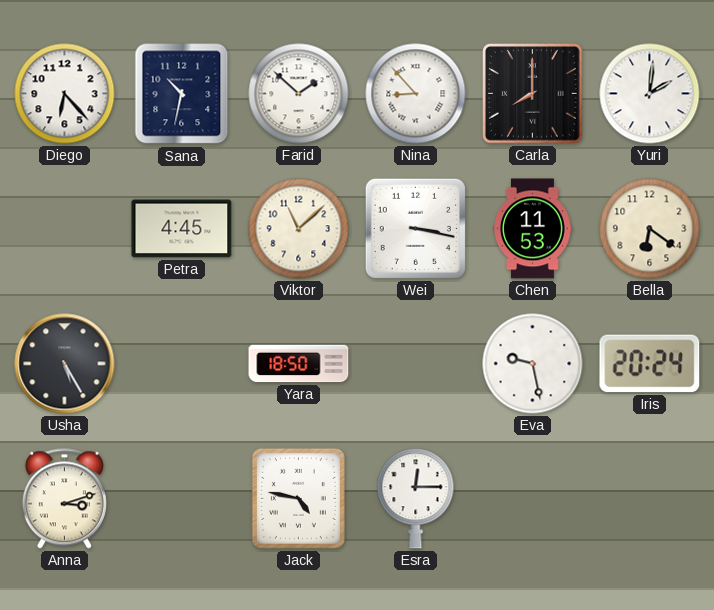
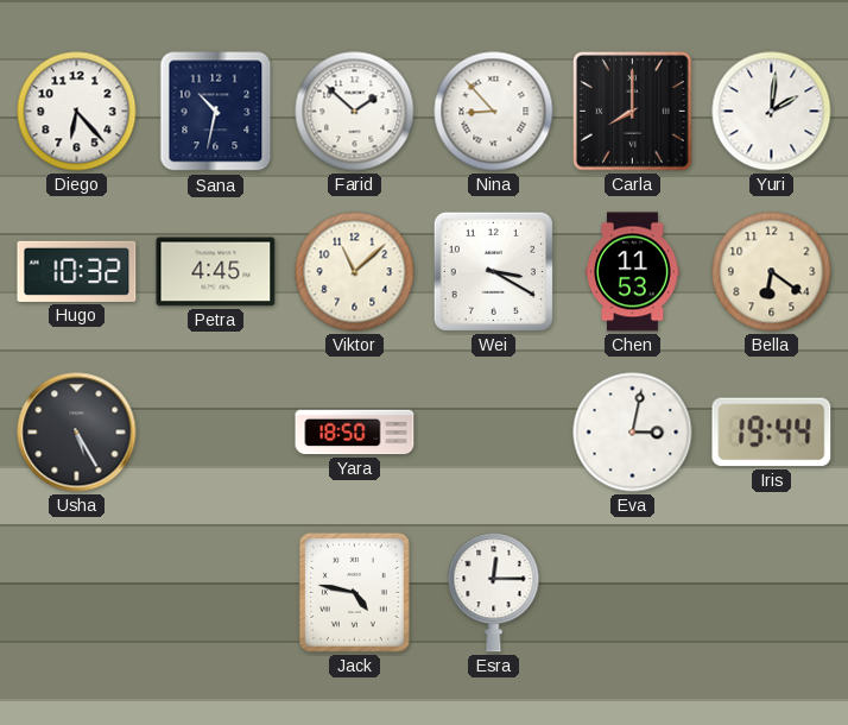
Hugo: none -> 10:32
Wei: 3:17 -> 3:20
Eva: 9:28 -> 3:02
Iris: 20:24 -> 19:44
Anna: 3:12 -> none
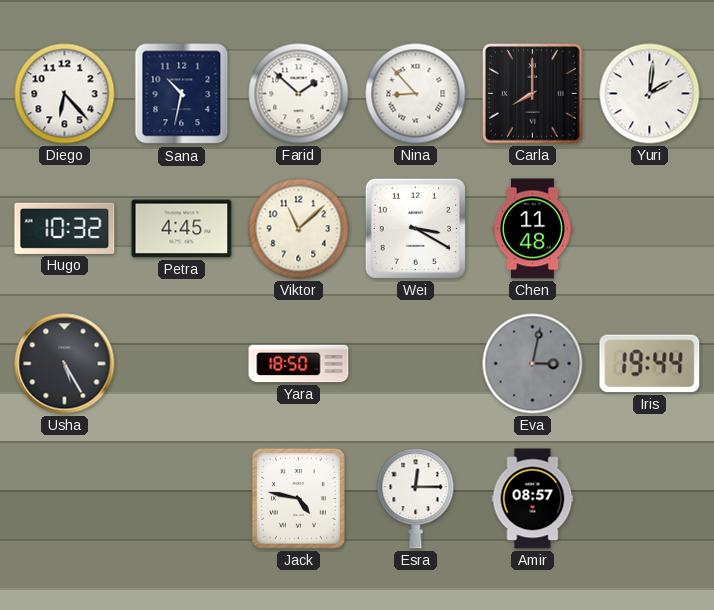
Chen: 11:53 -> 11:48
Bella: 6:21 -> none
Eva dial: white -> grey
Amir: none -> 08:57
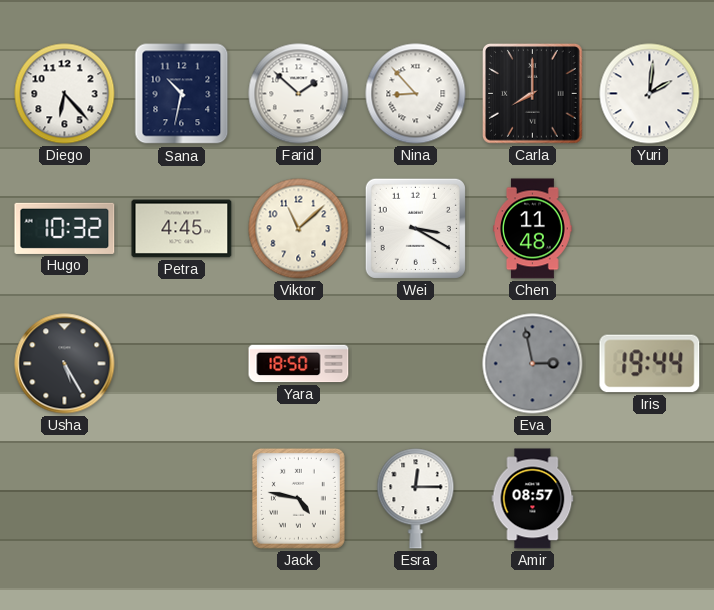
Eva: 3:02 -> 2:58
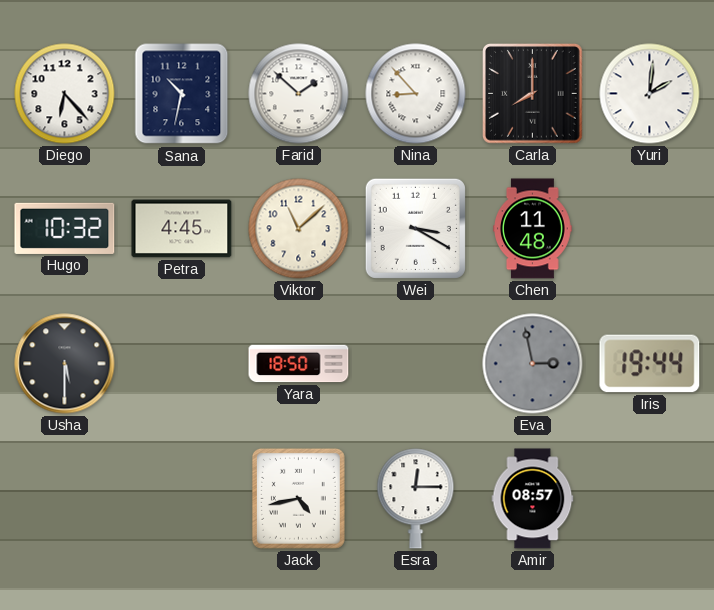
Usha: 5:25 -> 5:30
Jack: 4:47 -> 4:43
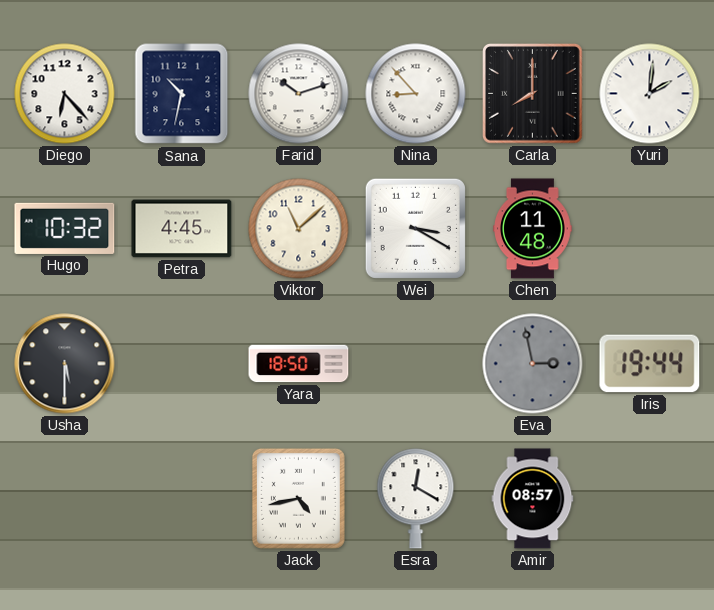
Farid: 1:52 -> 10:12
Esra: 12:15 -> 12:20
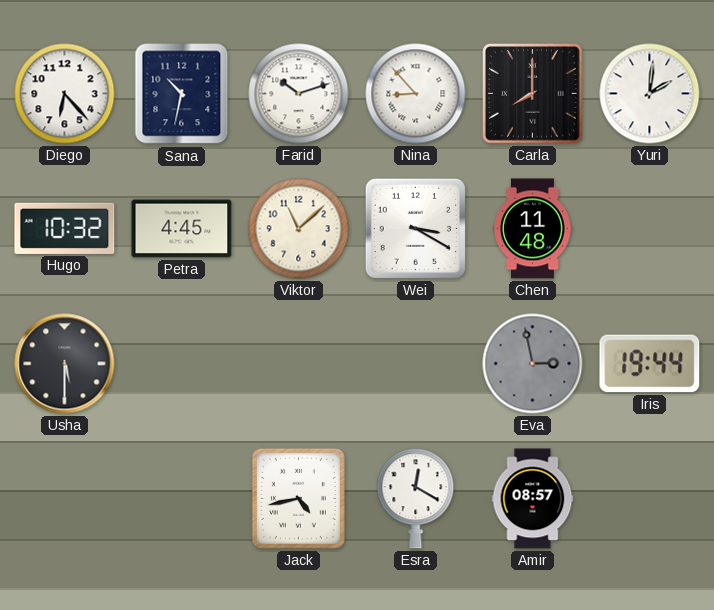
Yara: 18:50 -> none
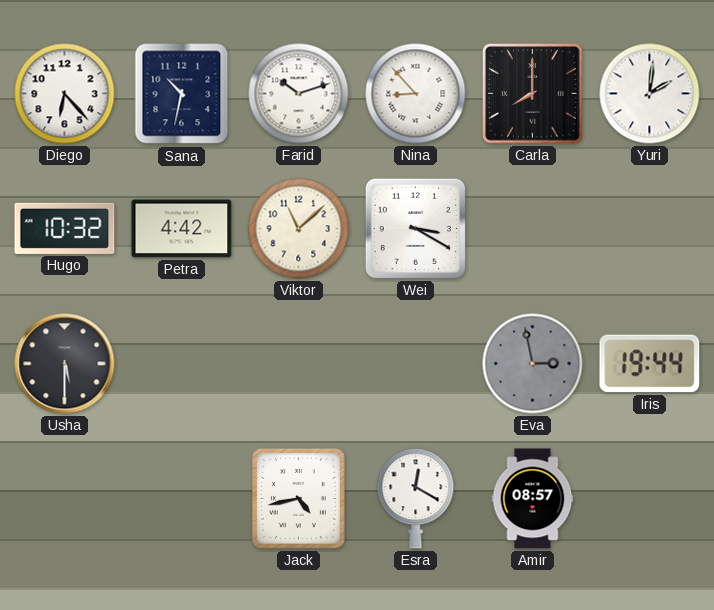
Petra: 4:45 -> 4:42
Chen: 11:48 -> none
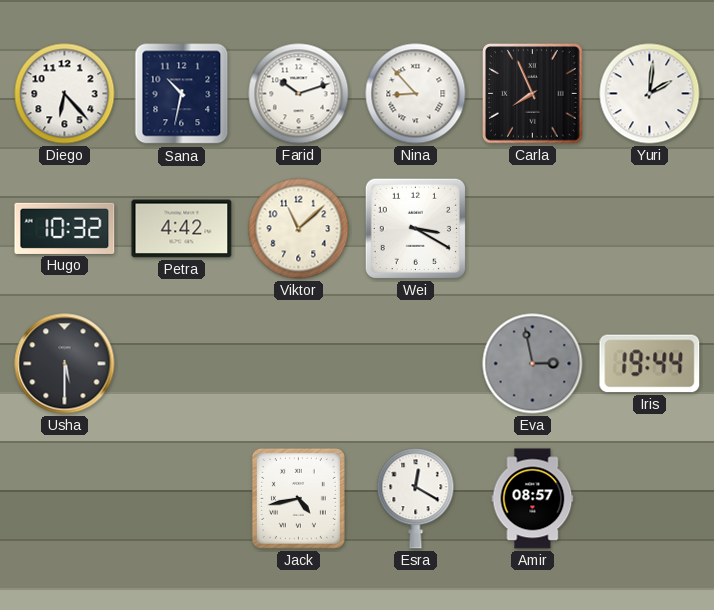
Carla: 8:00 -> 7:56
